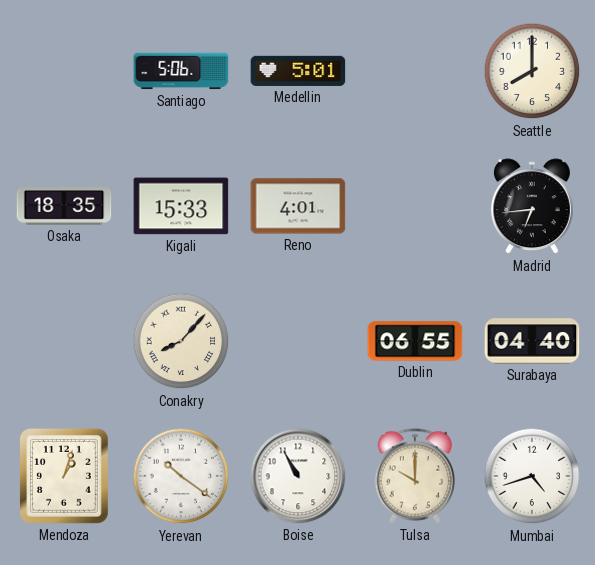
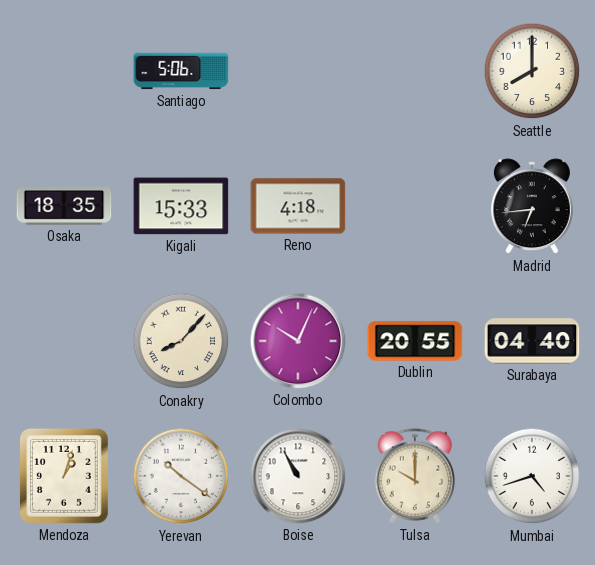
Medellin: 5:01 -> none
Reno: 4:01 -> 4:18
Colombo: none -> 10:04
Dublin: 06:55 -> 20:55
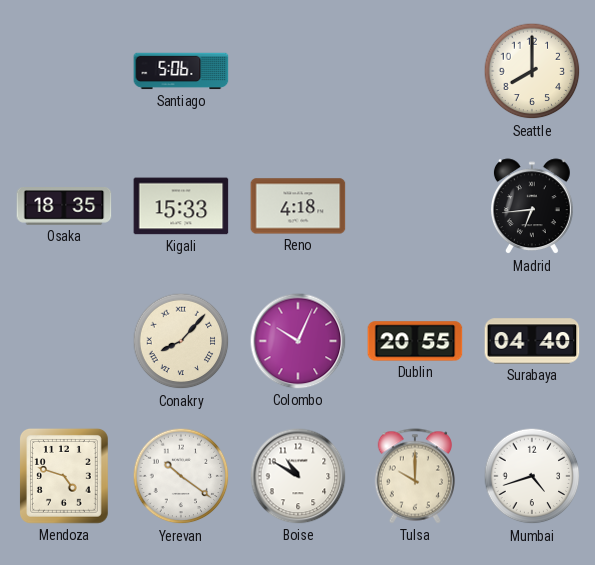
Mendoza: 1:03 -> 4:48
Boise: 10:55 -> 10:50
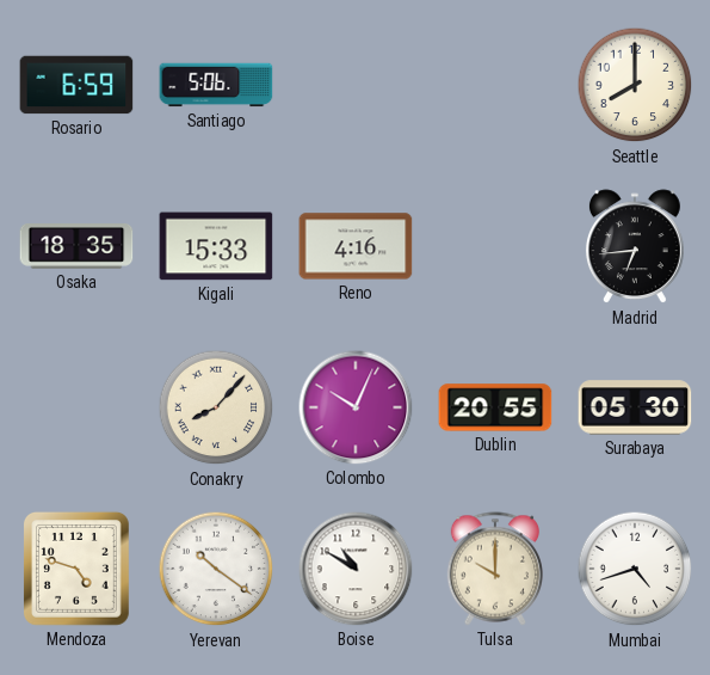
Rosario: none -> 6:59
Reno: 4:18 -> 4:16
Surabaya: 04:40 -> 05:30
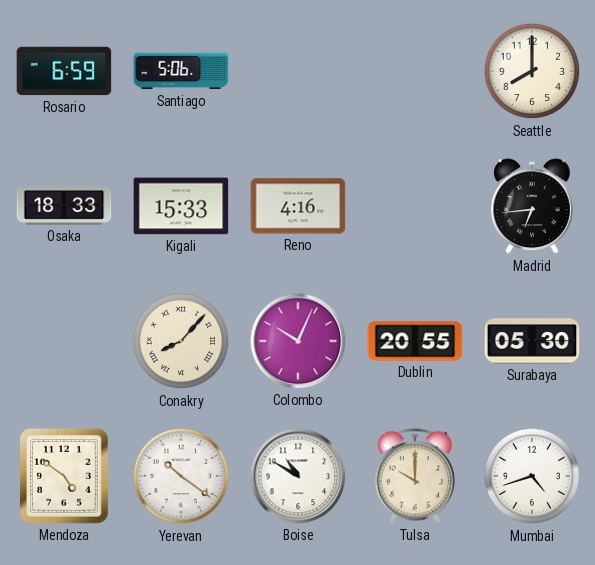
Osaka: 18:35 -> 18:33
Mendoza: 4:48 -> 4:51
